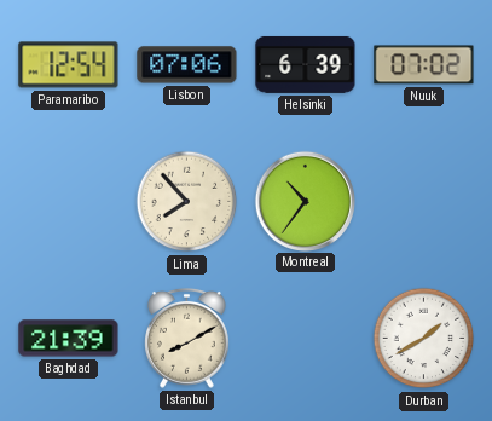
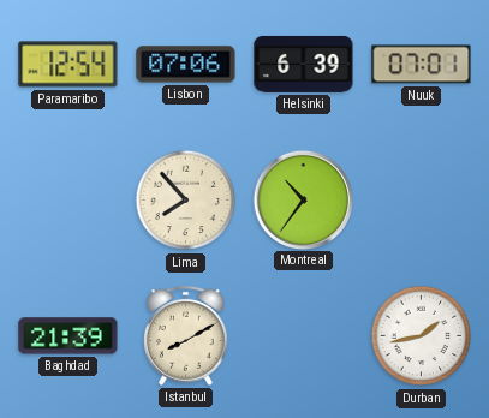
Nuuk: 07:02 -> 07:01
Durban: 1:40 -> 1:43
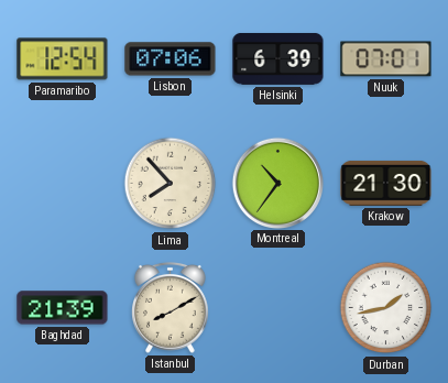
Krakow: none -> 21:30
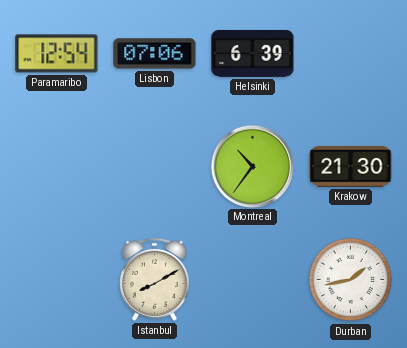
Nuuk: 07:01 -> none
Lima: 7:53 -> none
Baghdad: 21:39 -> none
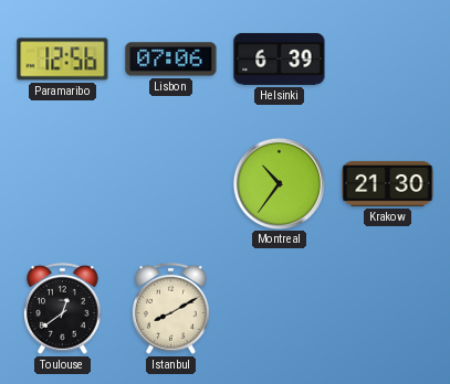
Paramaribo: 12:54 -> 12:56
Toulouse: none -> 12:39
Durban: 1:43 -> none
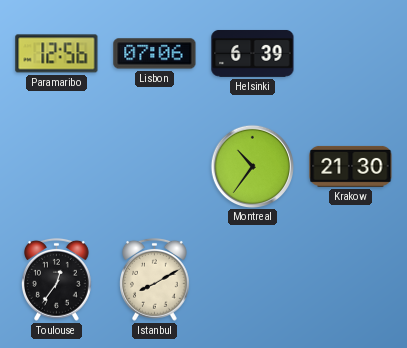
Toulouse: 12:39 -> 12:36
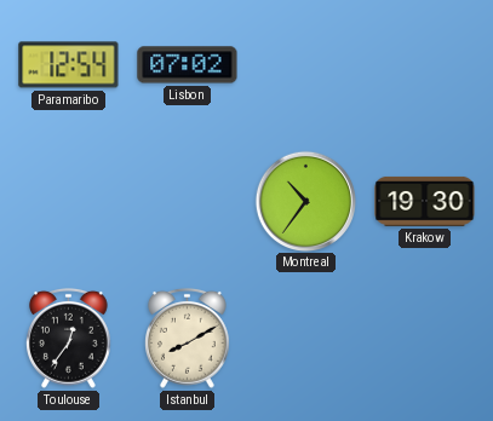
Paramaribo: 12:56 -> 12:54
Lisbon: 07:06 -> 07:02
Helsinki: 6:39 -> none
Krakow: 21:30 -> 19:30
